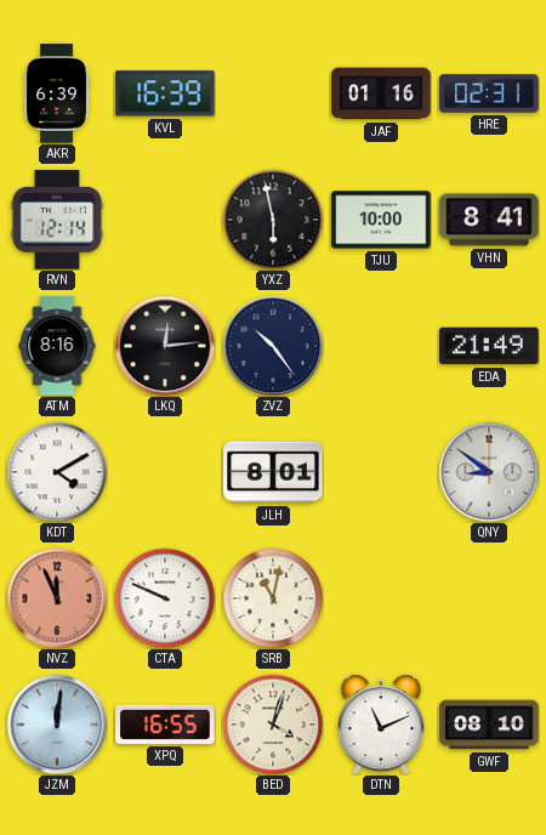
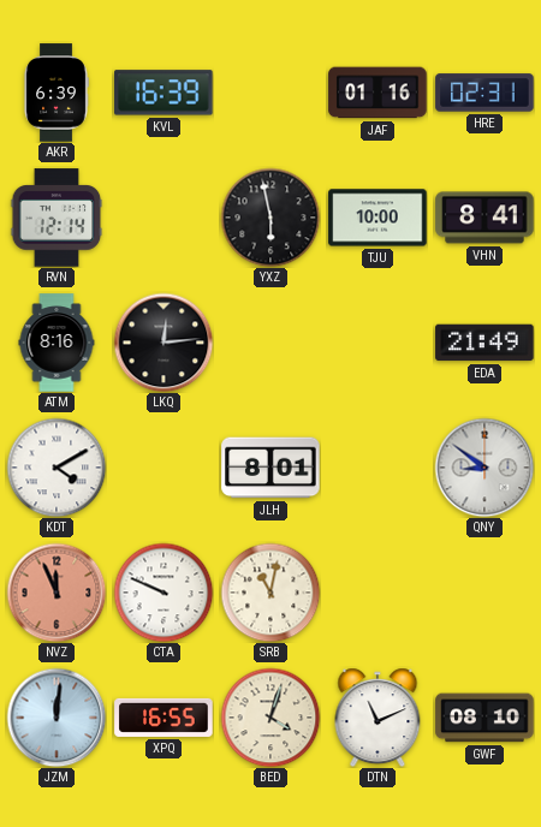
ZVZ: 10:24 -> none
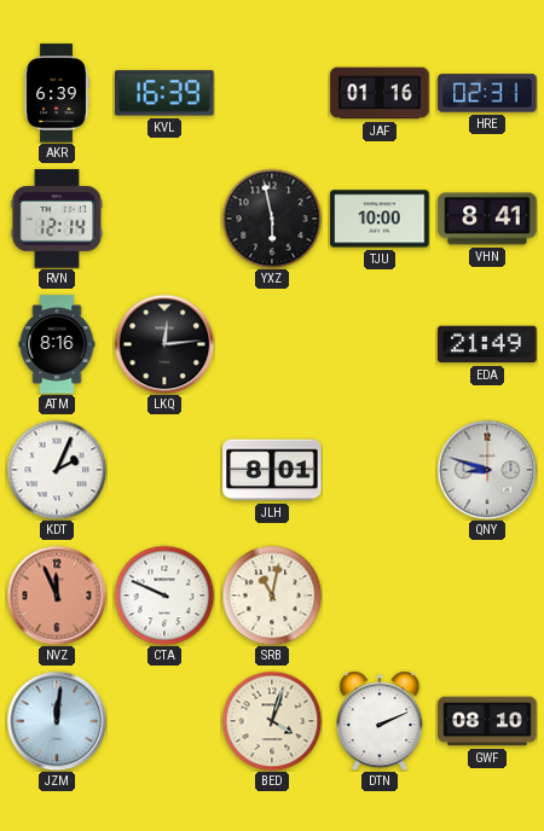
KDT: 4:10 -> 2:04
QNY: 8:51 -> 8:48
XPQ: 16:55 -> none
DTN: 11:11 -> 2:11
